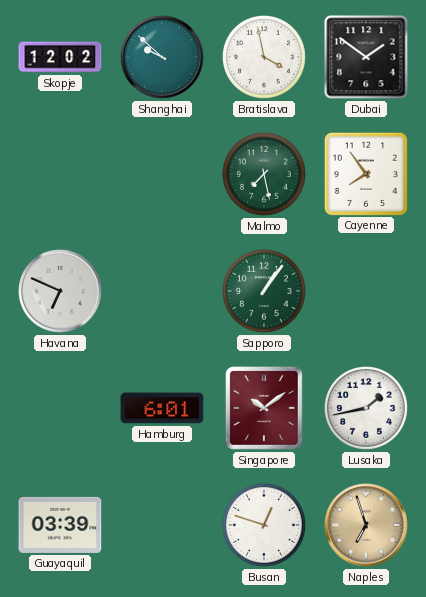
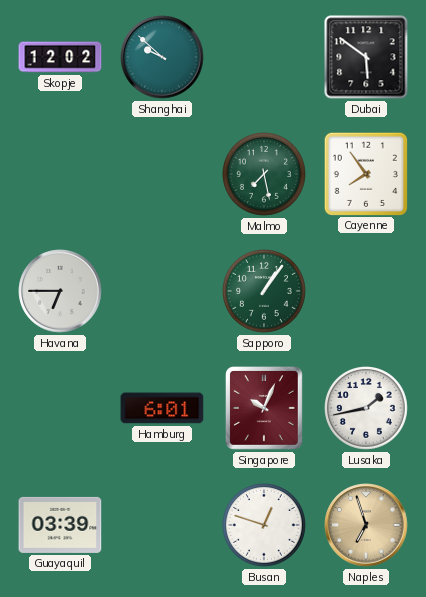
Bratislava: 3:58 -> none
Dubai: 1:51 -> 5:51
Havana: 6:49 -> 6:45
Singapore: 10:09 -> 10:04
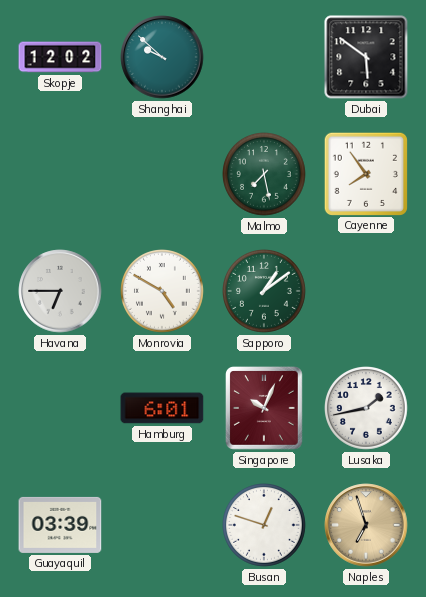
Monrovia: none -> 4:50
Sapporo: 1:06 -> 1:09
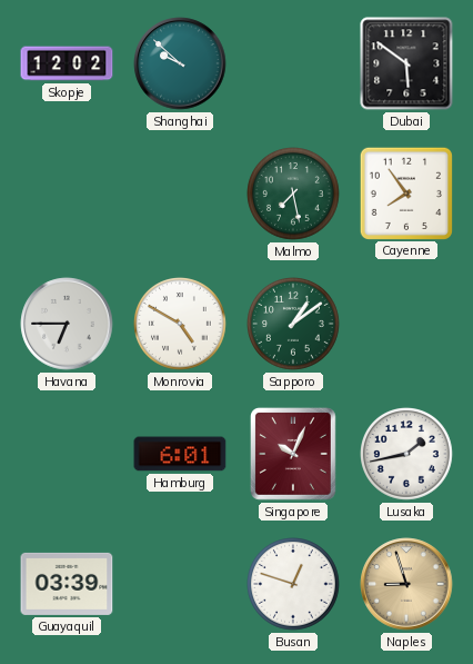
Naples: 6:57 -> 8:57
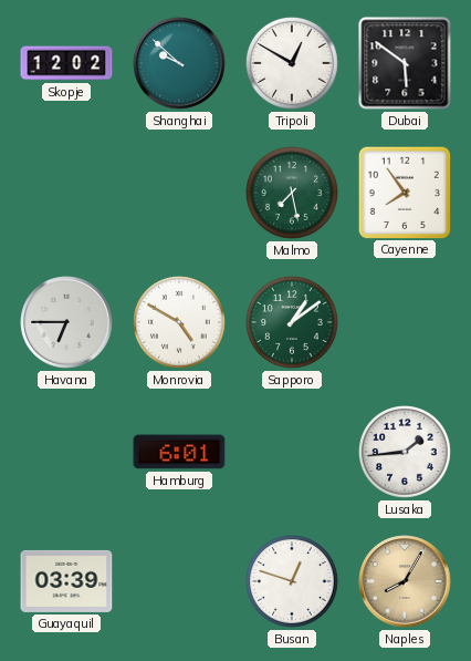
Tripoli: none -> 12:50
Singapore: 10:04 -> none
Lusaka: 1:43 -> 1:44
Naples: 8:57 -> 8:05
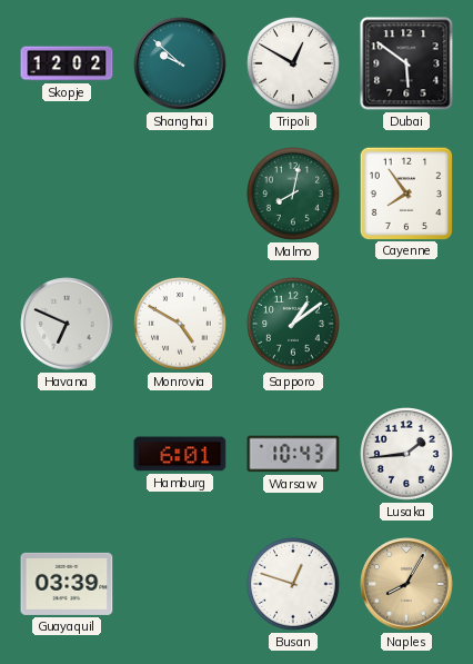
Malmo: 7:28 -> 8:02
Havana: 6:45 -> 6:49
Warsaw: none -> 10:43
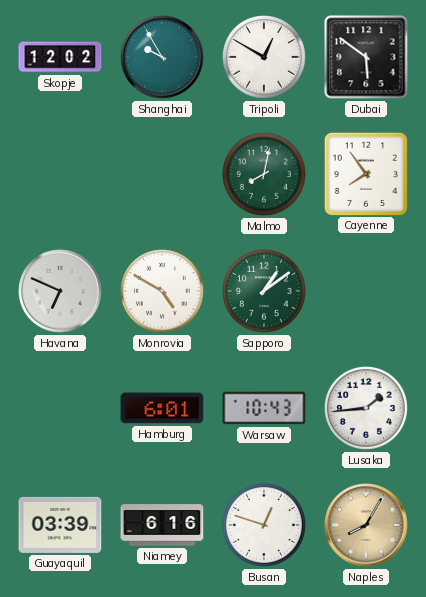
Shanghai: 9:52 -> 9:55
Niamey: none -> 6:16
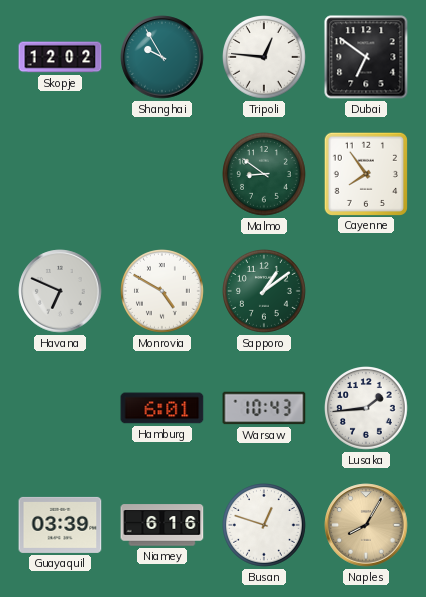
Tripoli: 12:50 -> 12:46
Dubai: 5:51 -> 6:51
Malmo: 8:02 -> 8:51
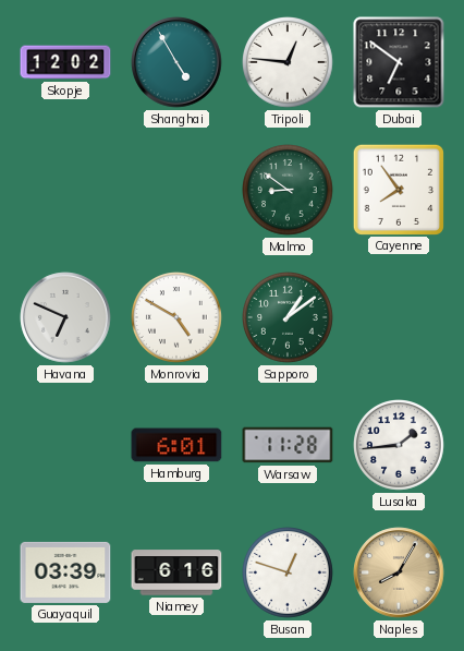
Shanghai: 9:55 -> 4:55
Warsaw: 10:43 -> 11:28
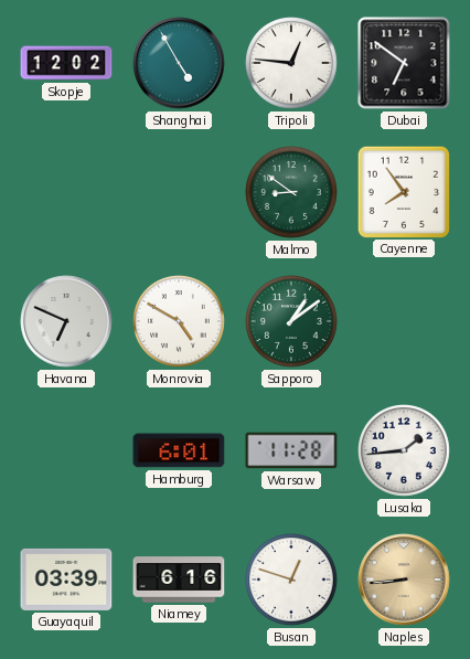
Naples: 8:05 -> 8:44
